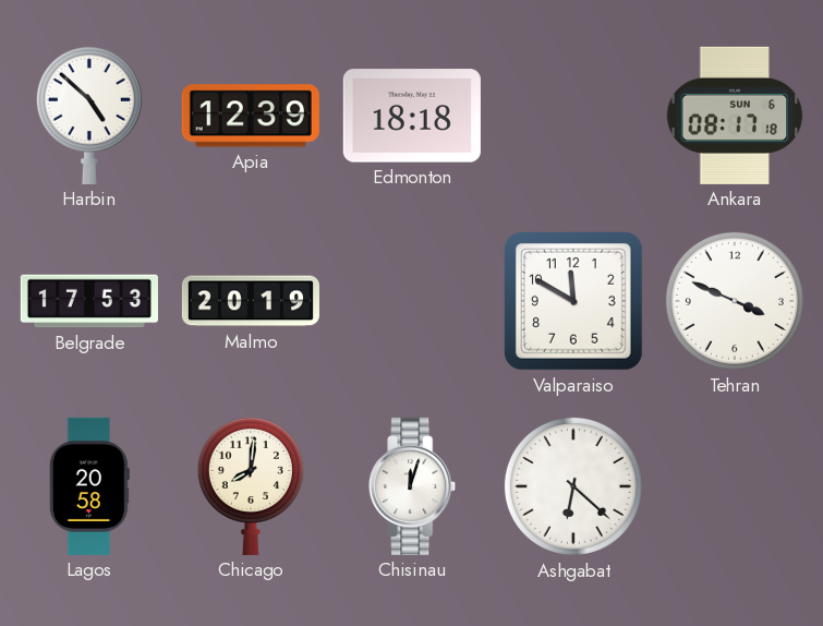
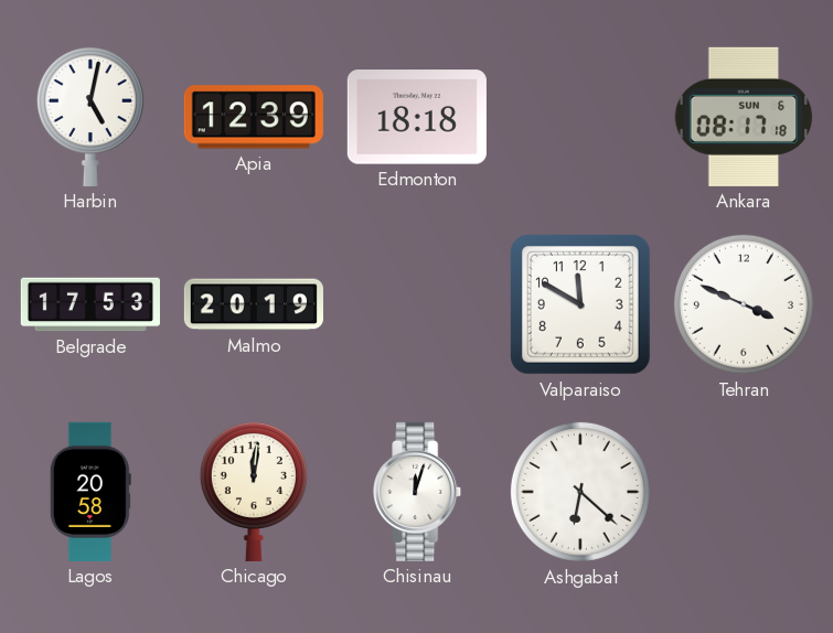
Harbin: 4:52 -> 5:02
Chicago: 8:01 -> 12:01
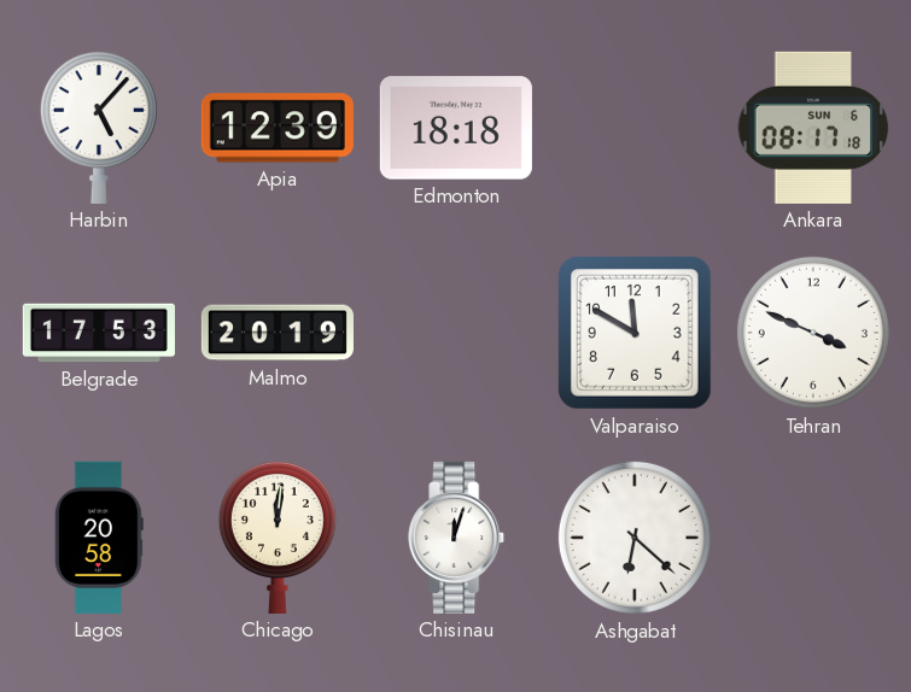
Harbin: 5:02 -> 5:07
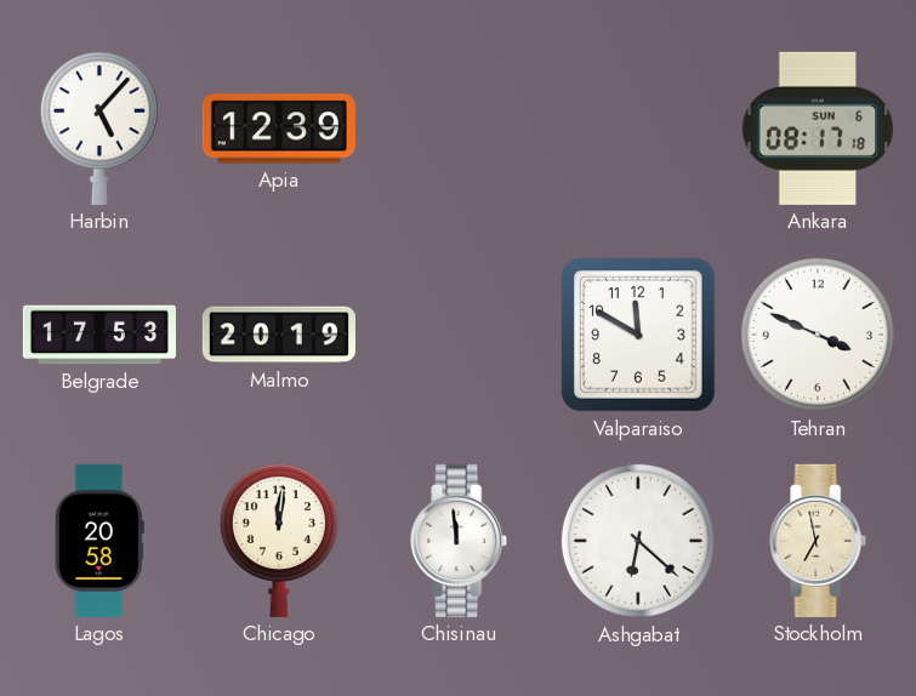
Edmonton: 18:18 -> none
Chisinau: 12:03 -> 11:59
Stockholm: none -> 6:58
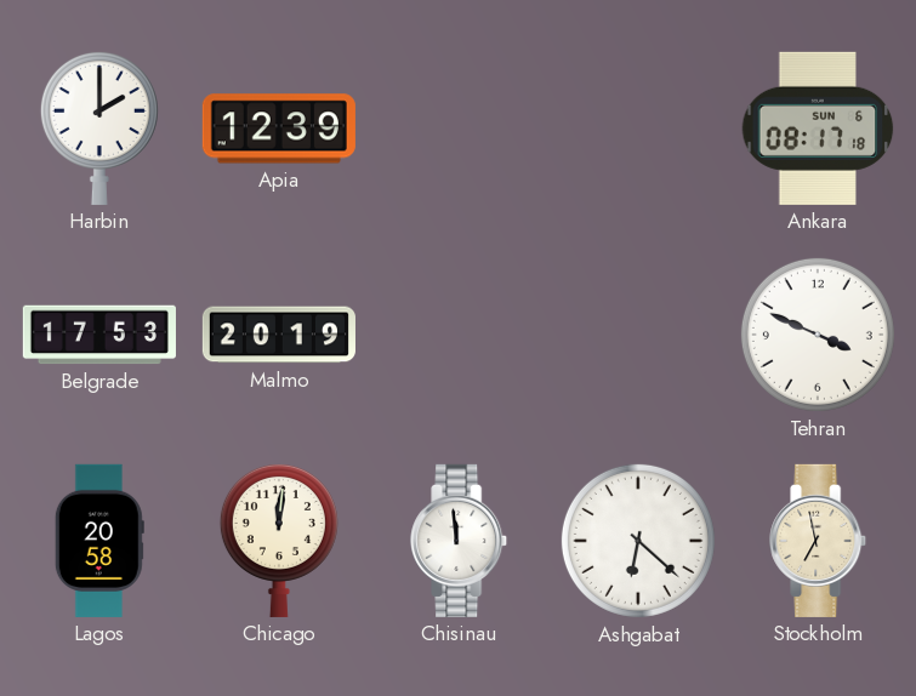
Harbin: 5:07 -> 2:00
Valparaiso: 11:50 -> none
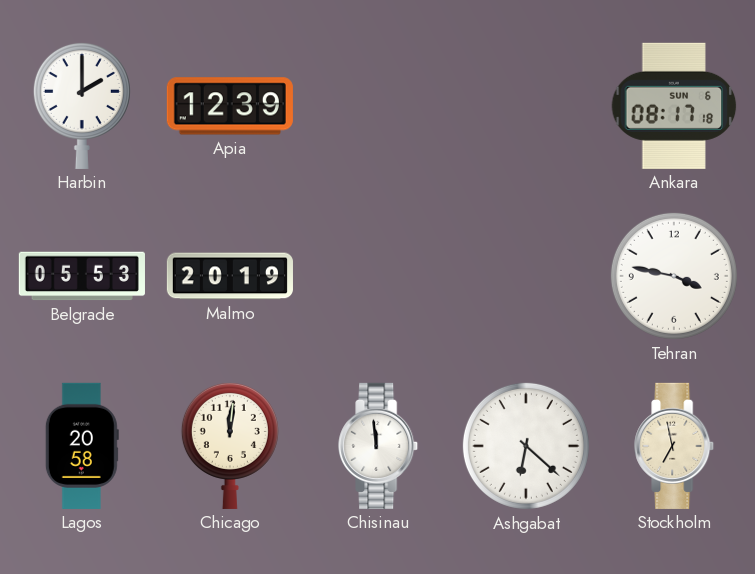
Belgrade: 17:53 -> 05:53
Tehran: 3:49 -> 3:47
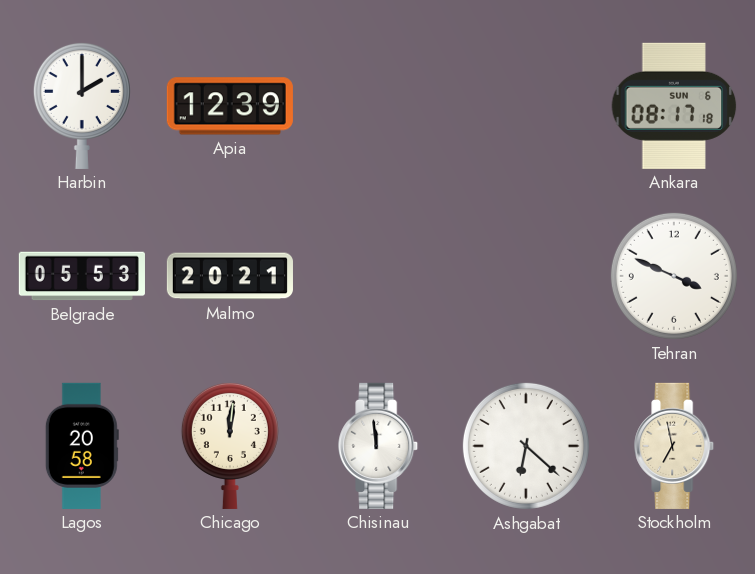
Malmo: 20:19 -> 20:21
Tehran: 3:47 -> 3:49
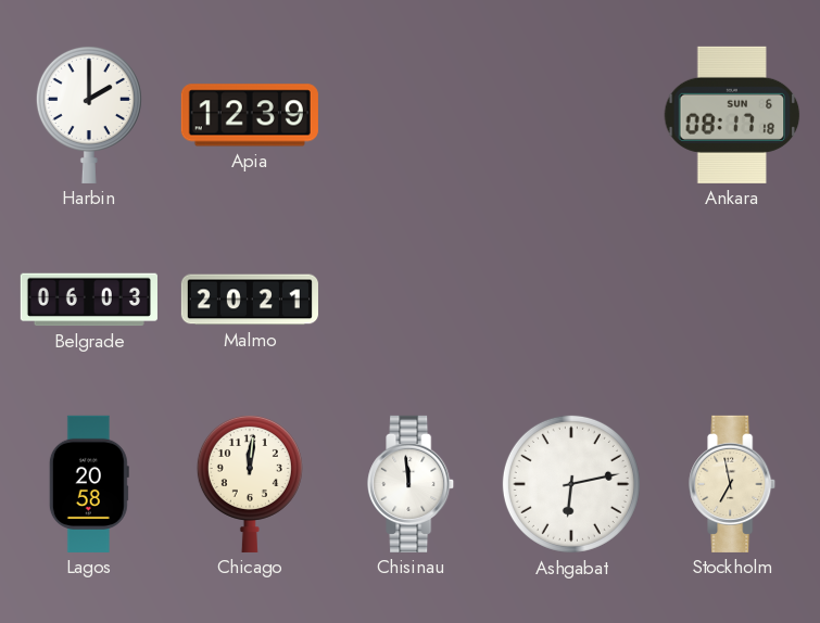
Belgrade: 05:53 -> 06:03
Tehran: 3:49 -> none
Ashgabat: 6:22 -> 6:13
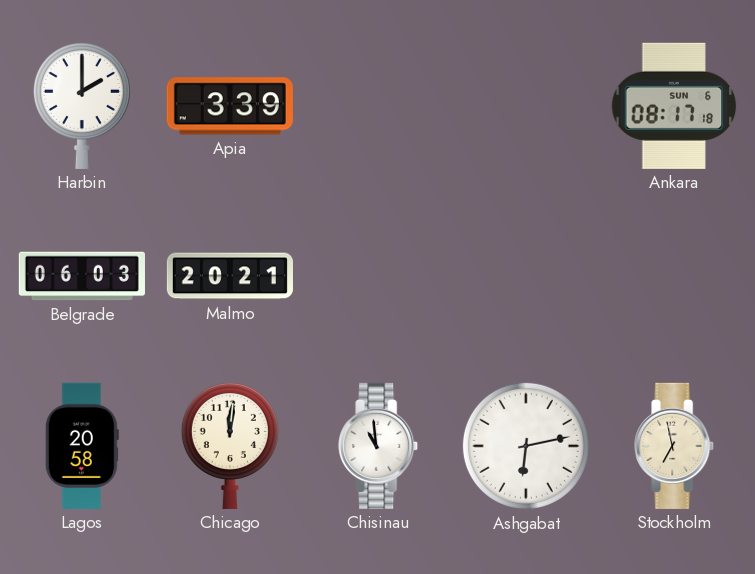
Apia: 12:39 -> 3:39
Chisinau: 11:59 -> 10:59
